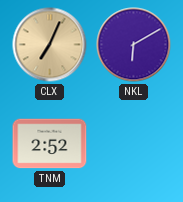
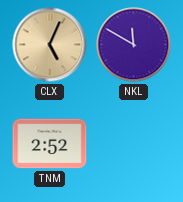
CLX: 7:04 -> 5:04
NKL: 6:10 -> 11:50
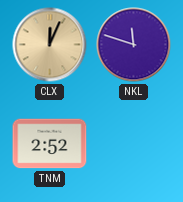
CLX: 5:04 -> 12:04
NKL: 11:50 -> 11:48
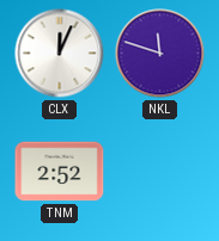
CLX dial: champagne -> white
